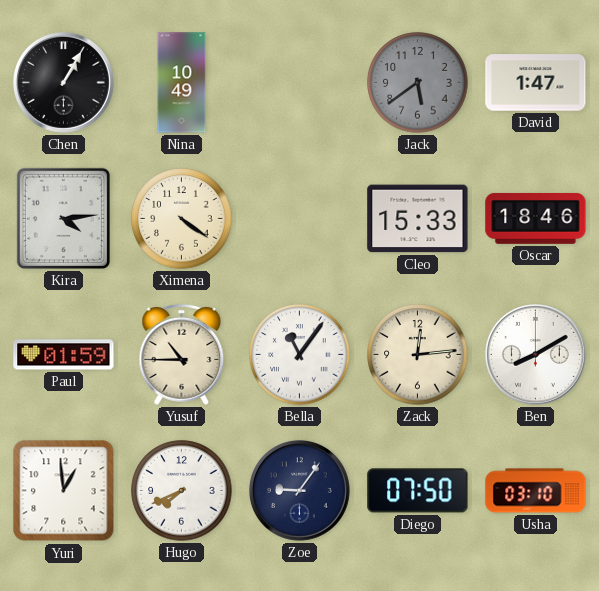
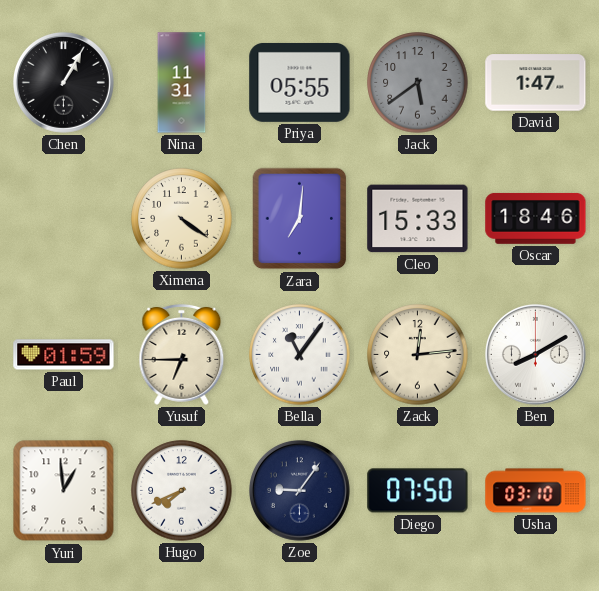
Nina: 10:49 -> 11:31
Priya: none -> 05:55
Kira: 4:14 -> none
Zara: none -> 7:01
Yusuf: 10:45 -> 6:45
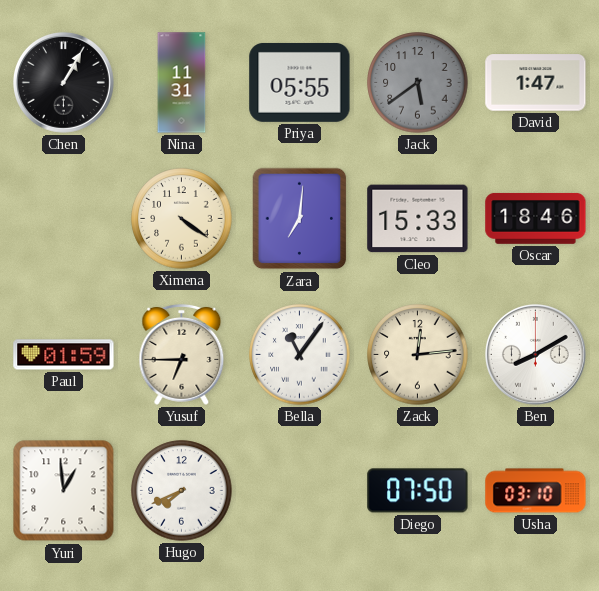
Zoe: 9:06 -> none
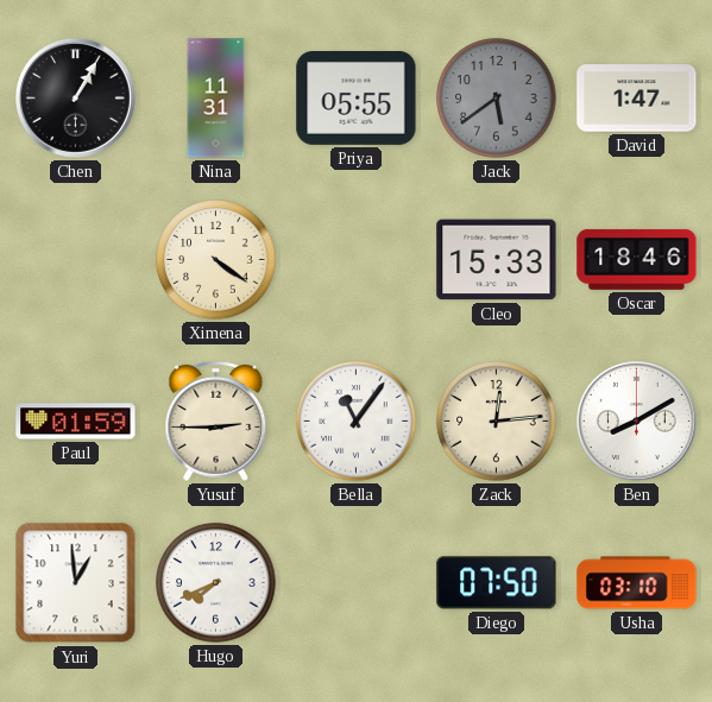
Zara: 7:01 -> none
Yusuf: 6:45 -> 2:45
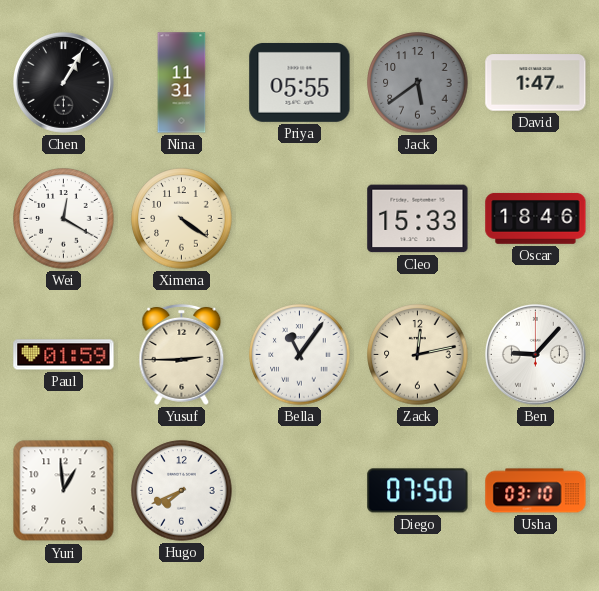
Wei: none -> 12:20
Zack: 12:14 -> 12:13
Ben: 8:10 -> 9:07
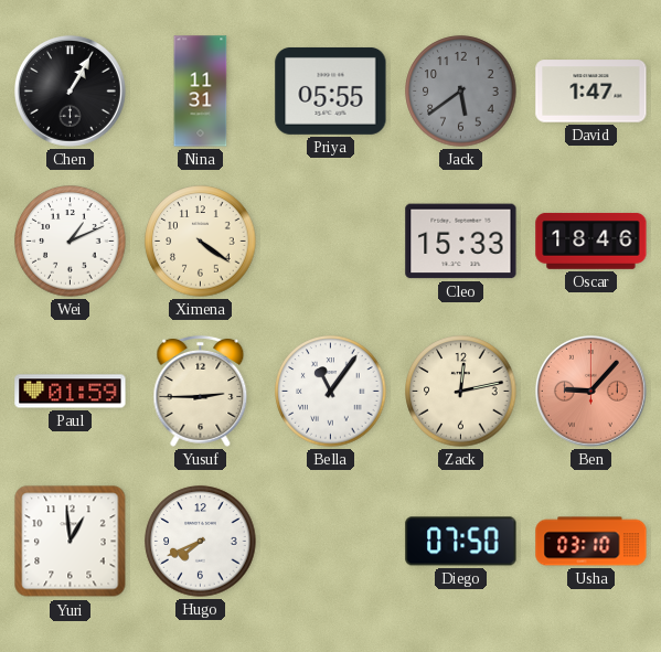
Wei: 12:20 -> 1:11
Ben dial: white -> salmon
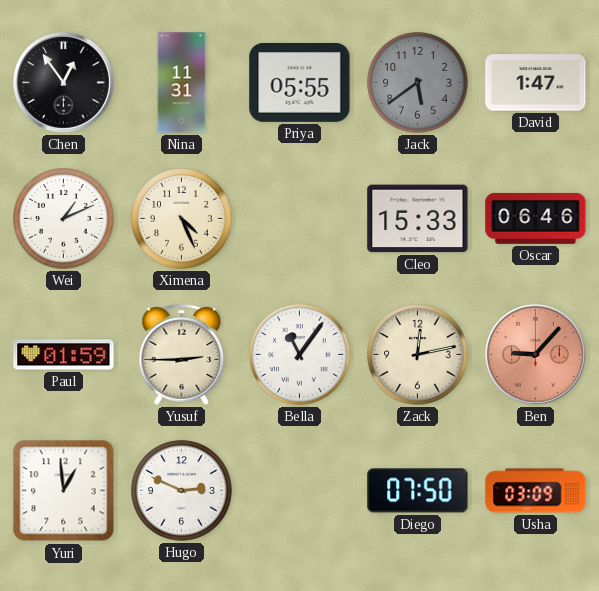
Chen: 1:05 -> 12:54
Ximena: 4:21 -> 4:26
Oscar: 18:46 -> 06:46
Hugo: 7:41 -> 2:49
Usha: 03:10 -> 03:09
